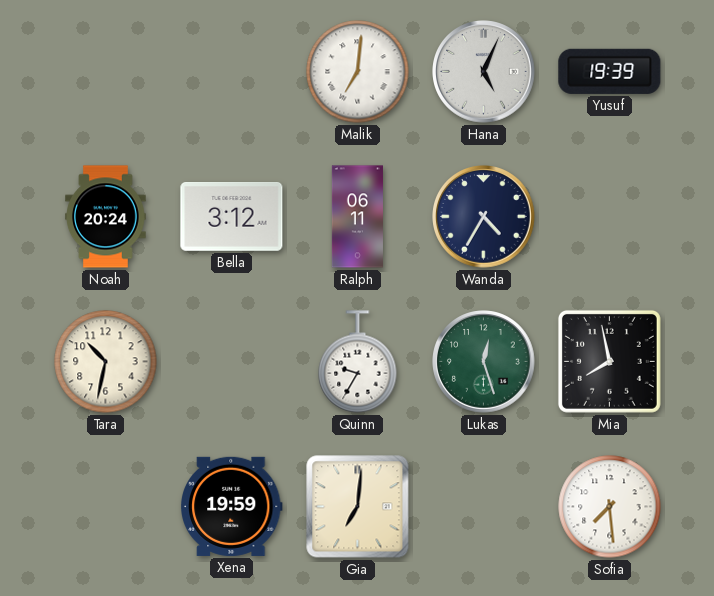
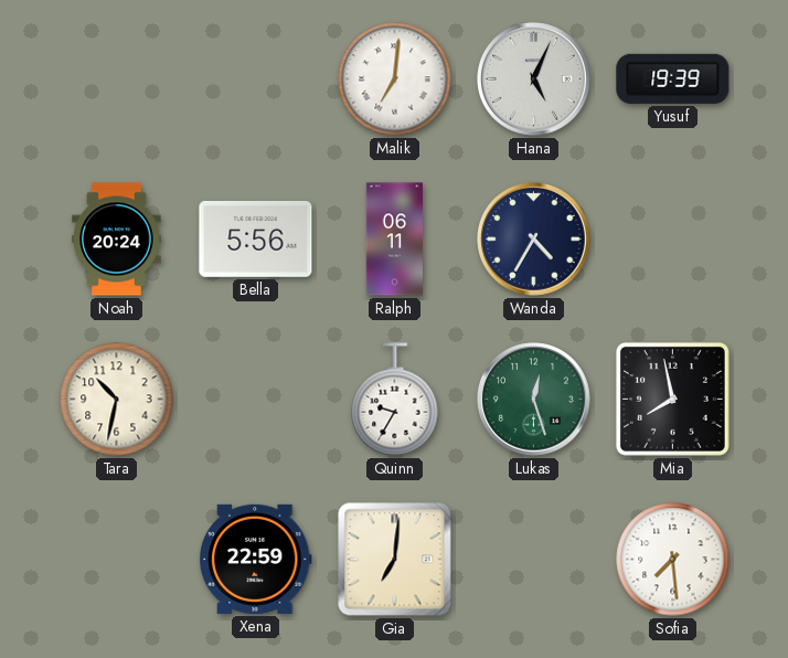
Bella: 3:12 -> 5:56
Xena: 19:59 -> 22:59
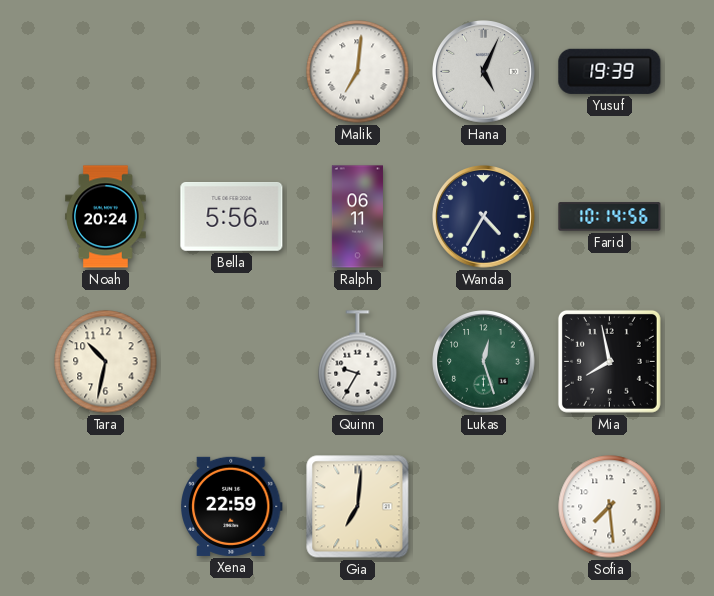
Farid: none -> 10:14
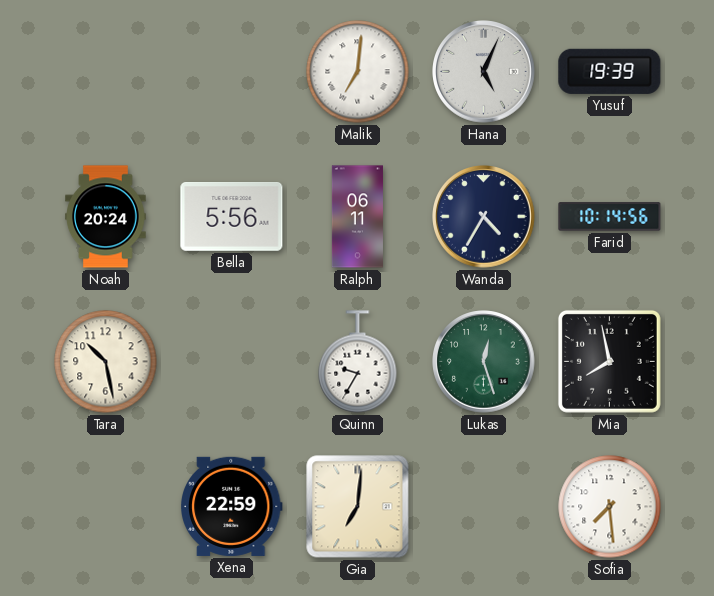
Tara: 10:32 -> 10:28
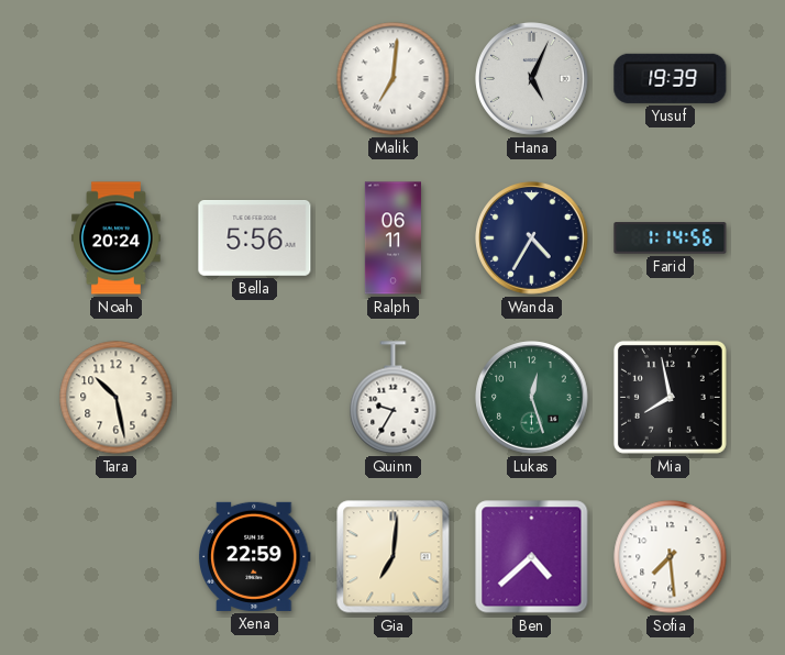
Farid: 10:14 -> 1:14
Ben: none -> 4:38
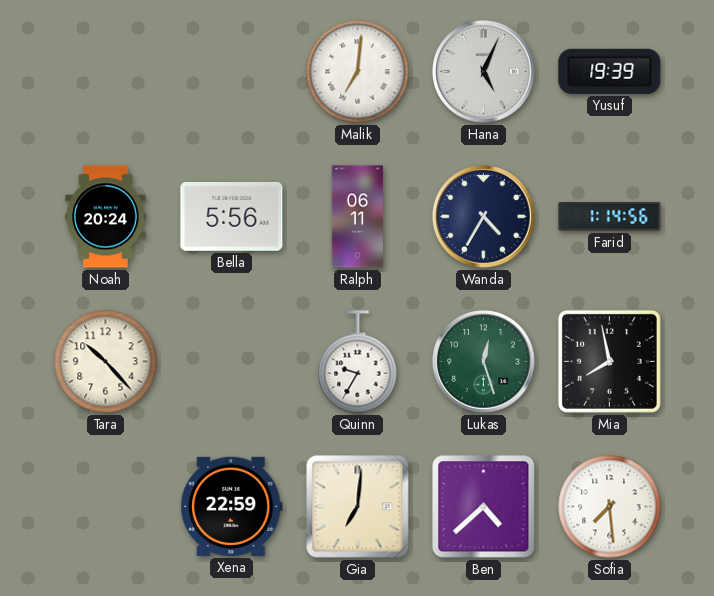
Tara: 10:28 -> 10:23
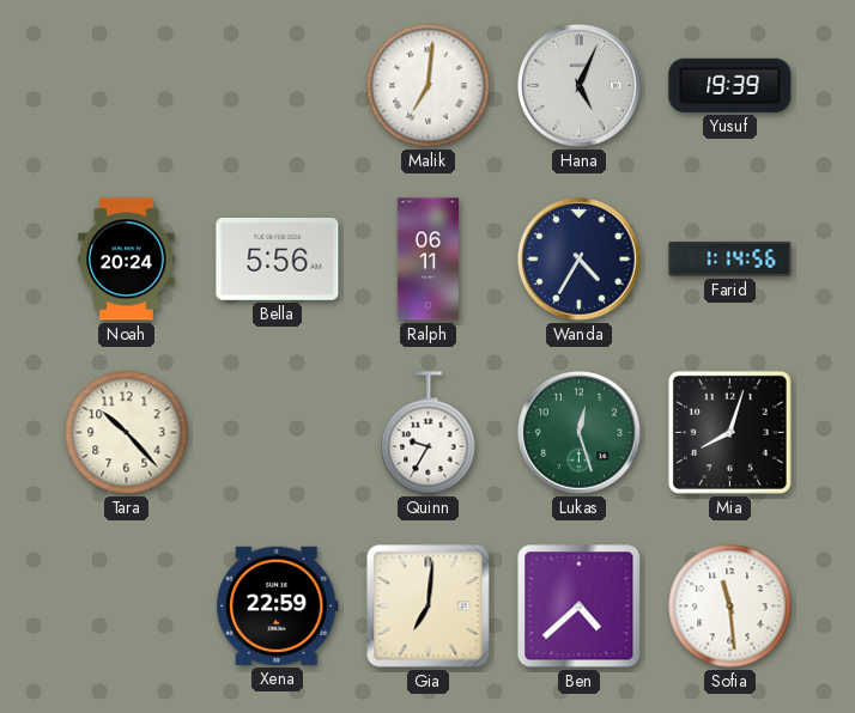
Mia: 7:58 -> 8:03
Sofia: 7:29 -> 11:29
